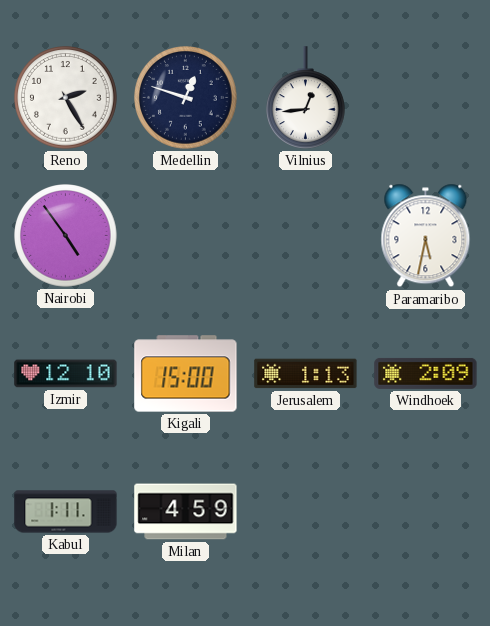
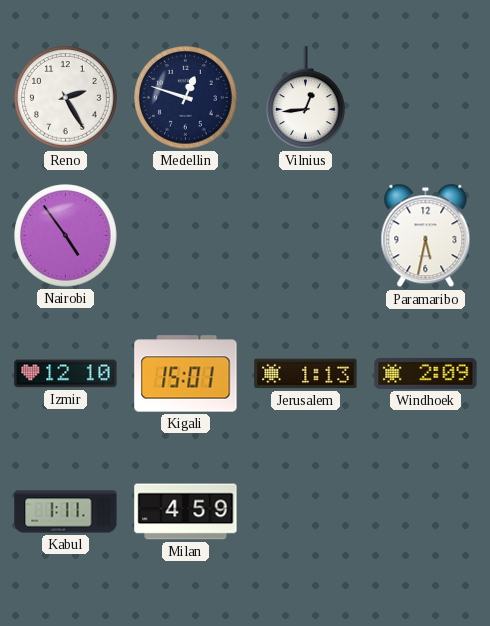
Kigali: 15:00 -> 15:01
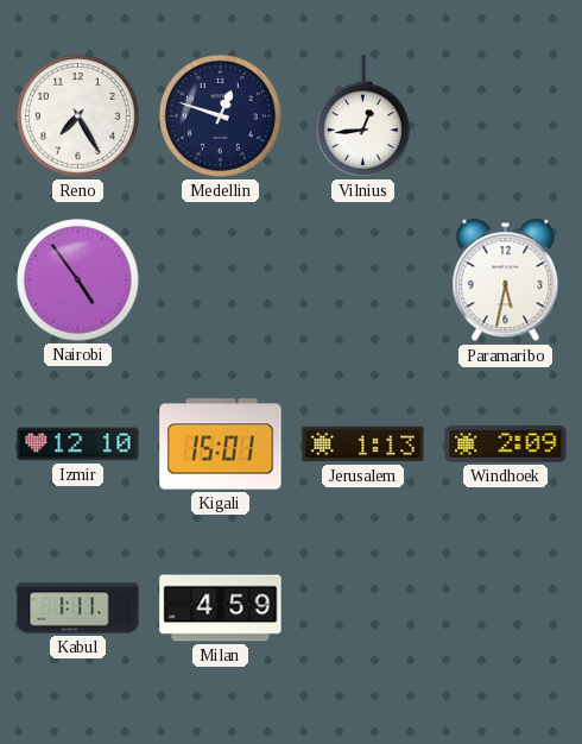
Reno: 2:25 -> 7:25
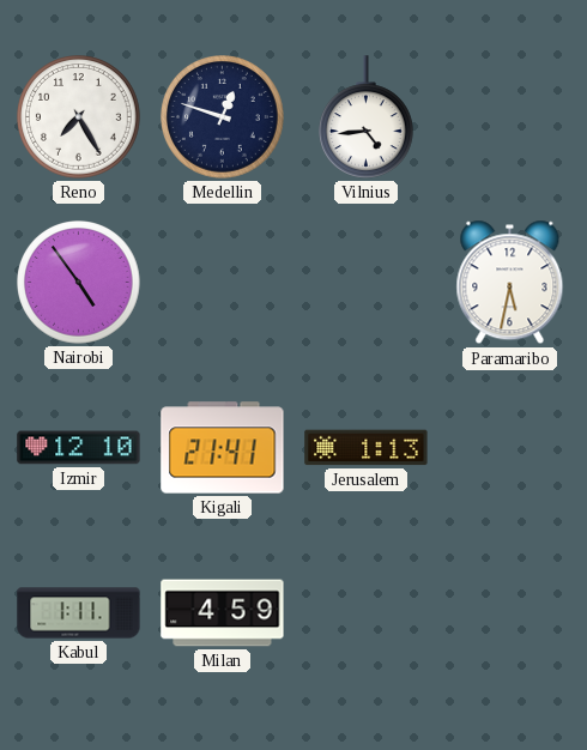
Vilnius: 12:44 -> 4:44
Kigali: 15:01 -> 21:41
Windhoek: 2:09 -> none
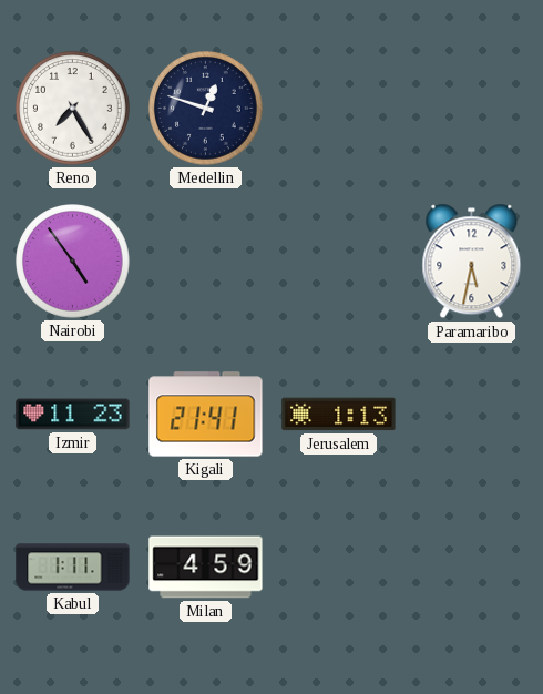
Vilnius: 4:44 -> none
Izmir: 12:10 -> 11:23
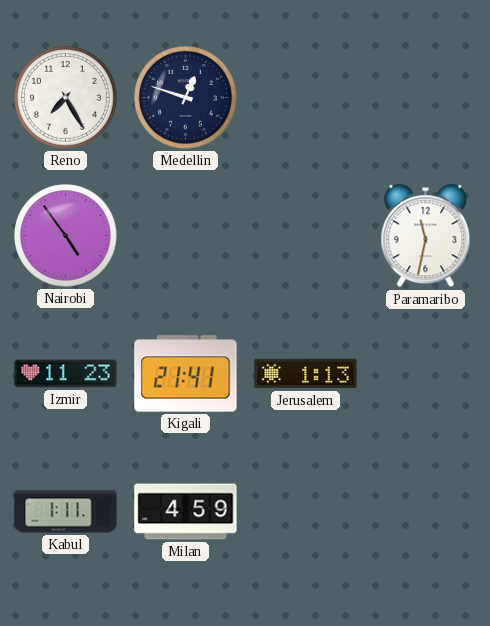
Paramaribo: 5:32 -> 11:32
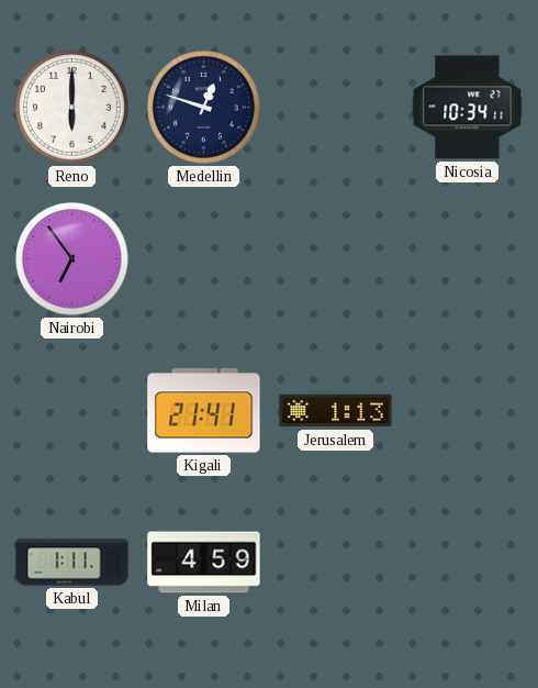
Reno: 7:25 -> 6:00
Nicosia: none -> 10:34
Nairobi: 4:54 -> 6:54
Paramaribo: 11:32 -> none
Izmir: 11:23 -> none
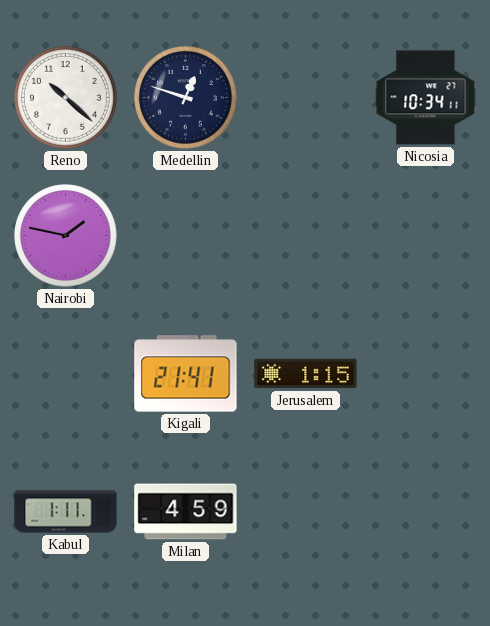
Reno: 6:00 -> 10:22
Nairobi: 6:54 -> 1:47
Jerusalem: 1:13 -> 1:15
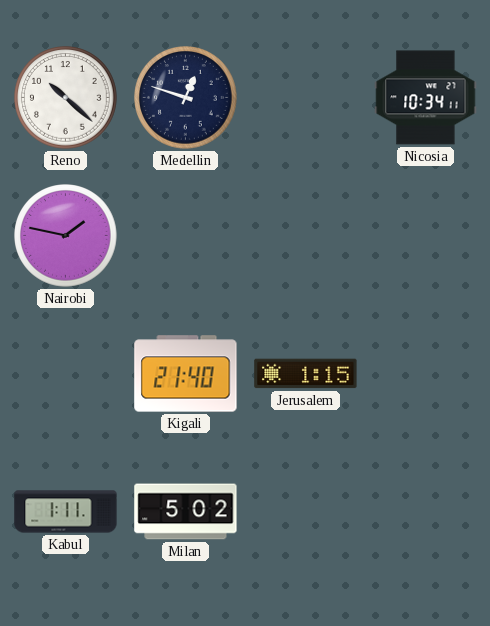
Kigali: 21:41 -> 21:40
Milan: 4:59 -> 5:02
